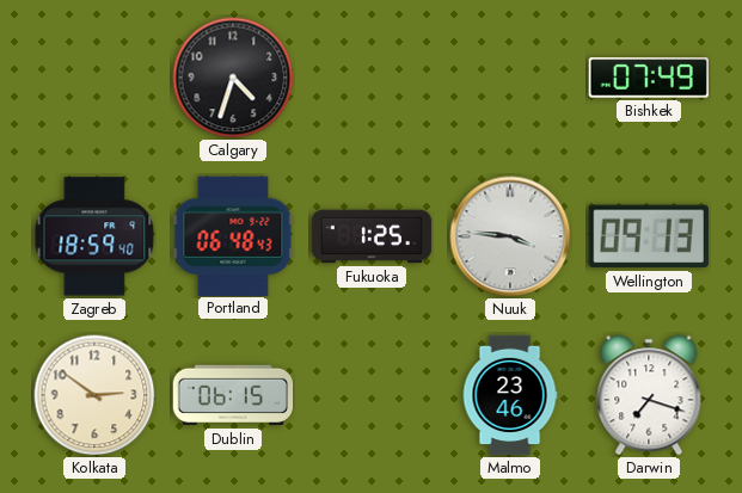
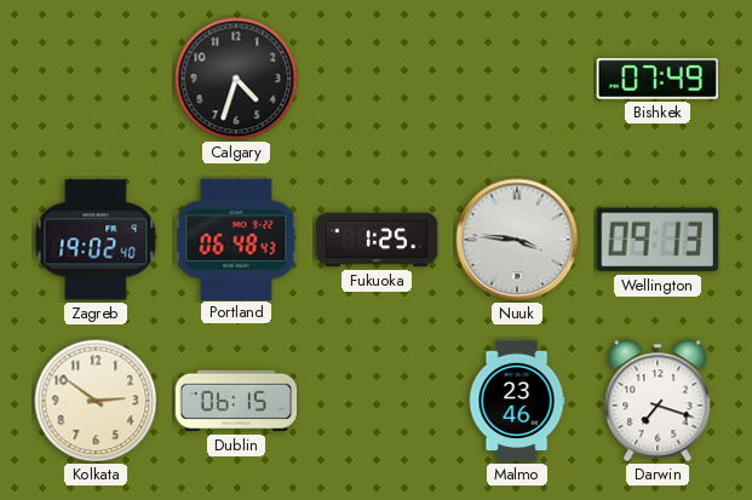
Zagreb: 18:59 -> 19:02
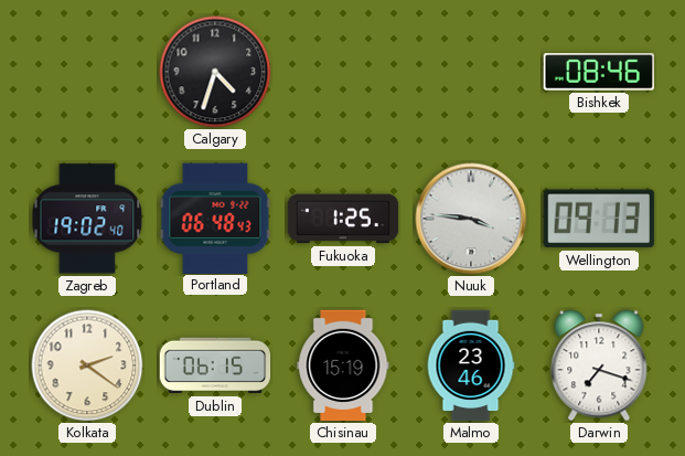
Bishkek: 07:49 -> 08:46
Kolkata: 2:51 -> 2:21
Chisinau: none -> 15:19
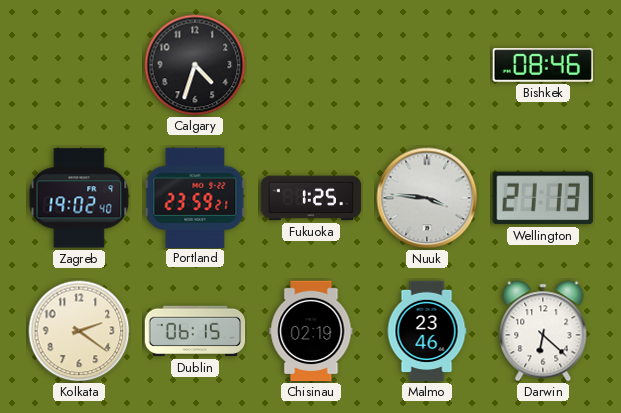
Portland: 06:48 -> 23:59
Wellington: 09:13 -> 21:13
Chisinau: 15:19 -> 02:19
Darwin: 7:18 -> 6:22
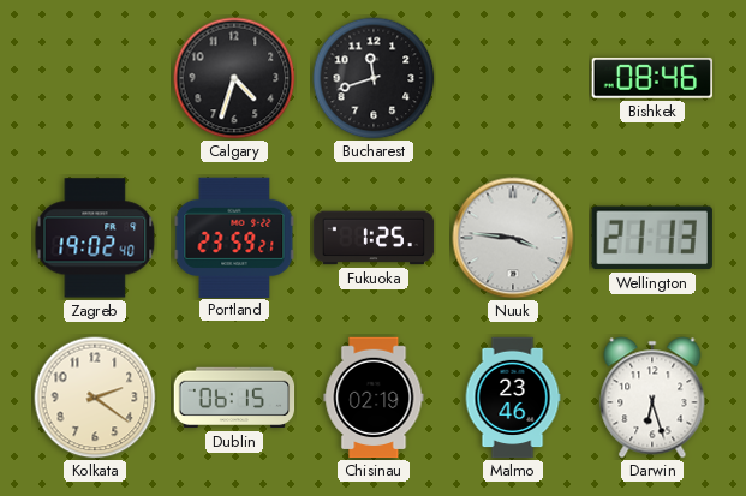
Bucharest: none -> 11:42
Darwin: 6:22 -> 6:27
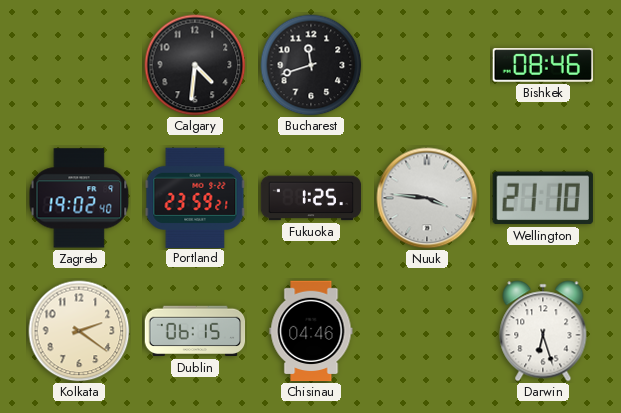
Calgary: 4:33 -> 4:31
Wellington: 21:13 -> 21:10
Chisinau: 02:19 -> 04:46
Malmo: 23:46 -> none
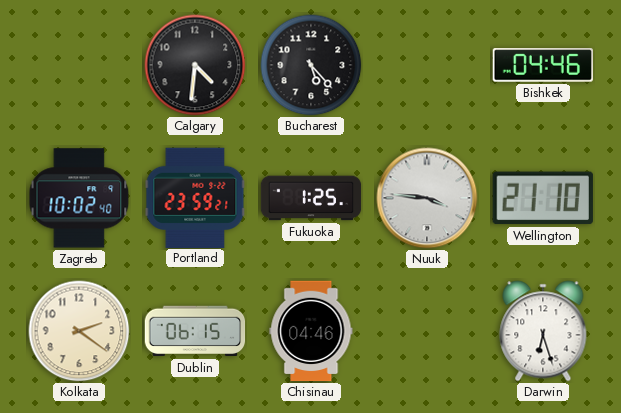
Bucharest: 11:42 -> 5:23
Bishkek: 08:46 -> 04:46
Zagreb: 19:02 -> 10:02
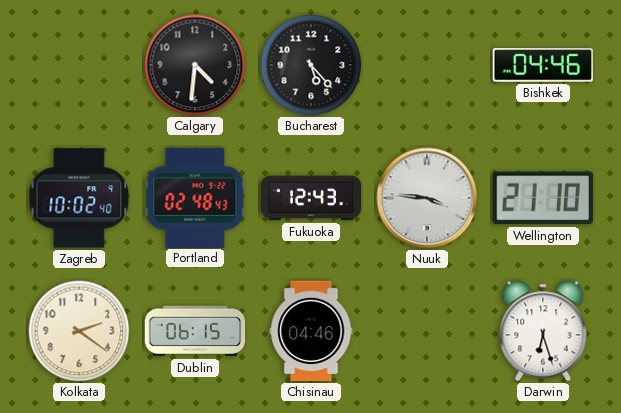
Portland: 23:59 -> 02:48
Fukuoka: 1:25 -> 12:43
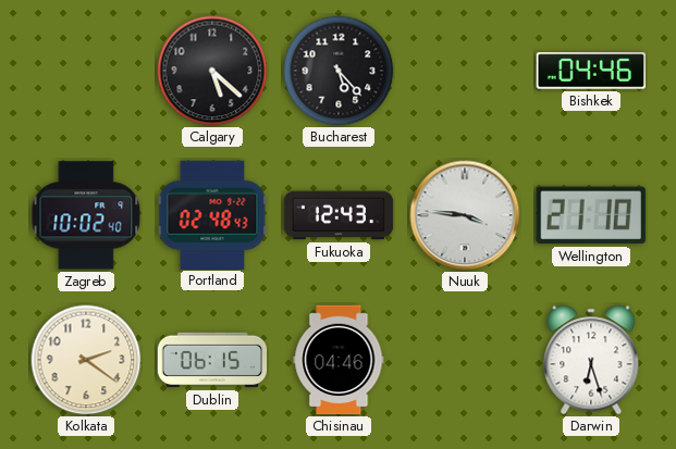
Calgary: 4:31 -> 5:22
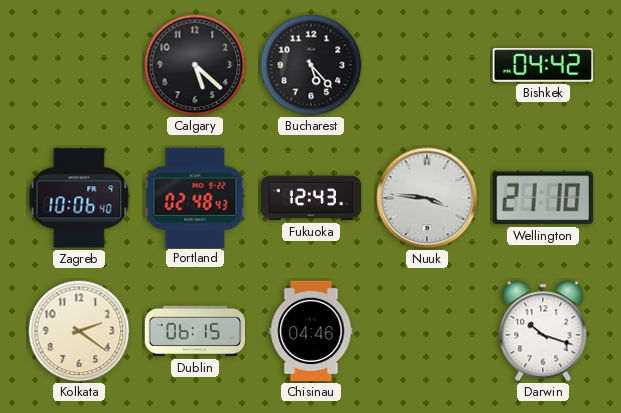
Bishkek: 04:46 -> 04:42
Zagreb: 10:02 -> 10:06
Darwin: 6:27 -> 10:18
